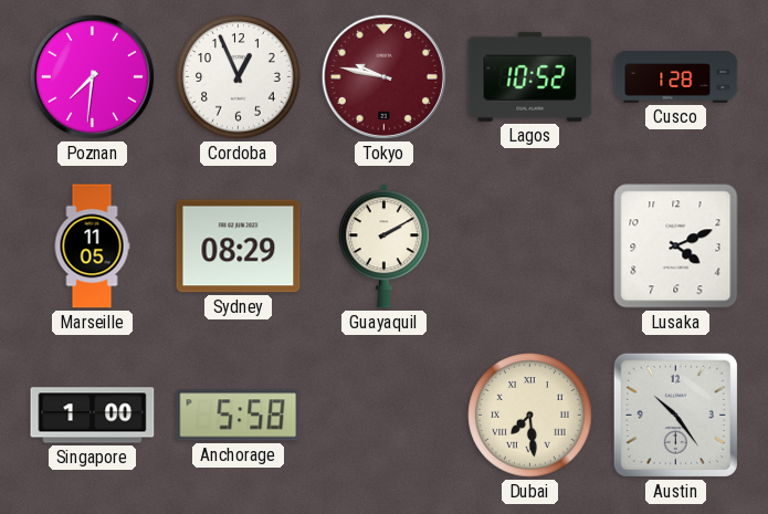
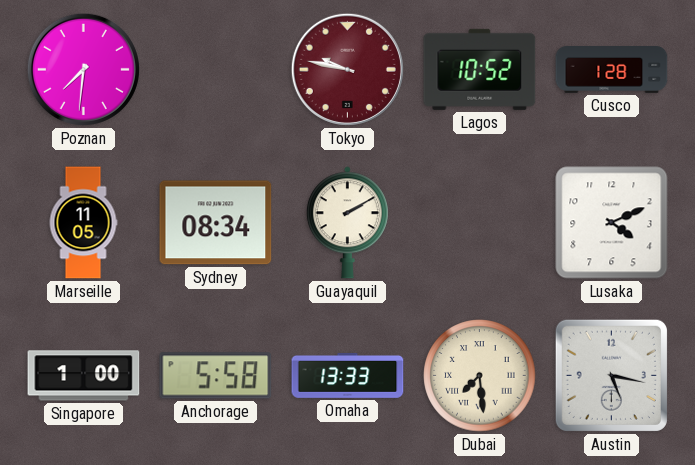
Cordoba: 12:56 -> none
Sydney: 08:29 -> 08:34
Omaha: none -> 13:33
Austin: 10:24 -> 5:17
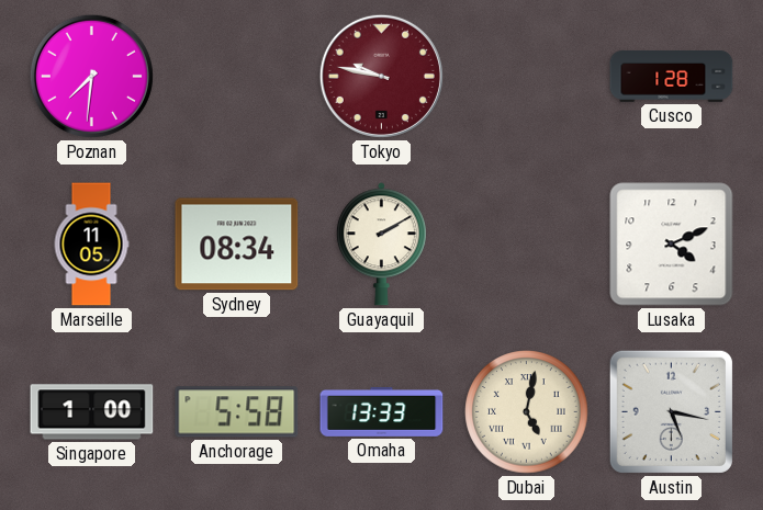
Lagos: 10:52 -> none
Dubai: 7:29 -> 5:02
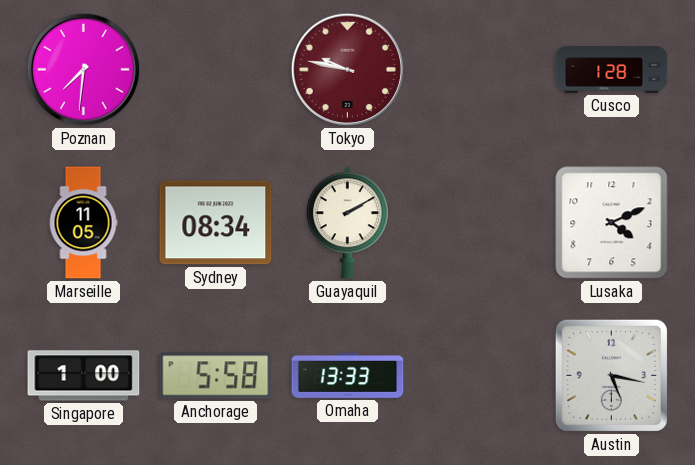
Dubai: 5:02 -> none
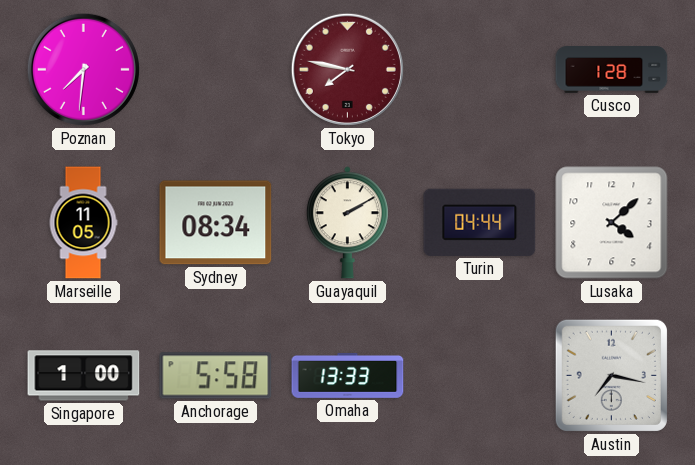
Tokyo: 9:47 -> 7:47
Turin: none -> 04:44
Lusaka: 4:11 -> 4:08
Austin: 5:17 -> 7:17
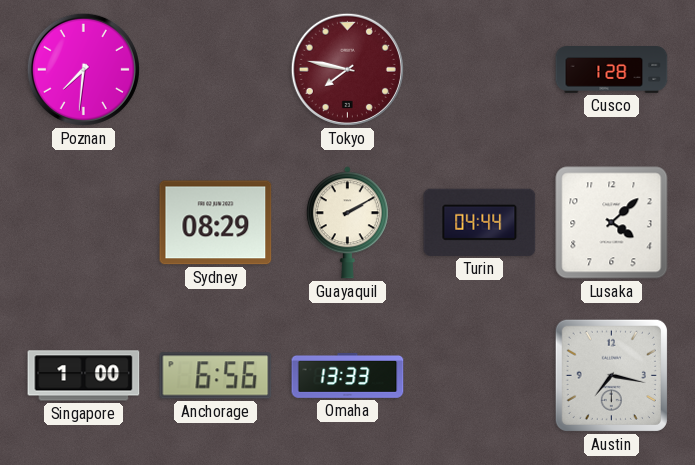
Marseille: 11:05 -> none
Sydney: 08:34 -> 08:29
Anchorage: 5:58 -> 6:56
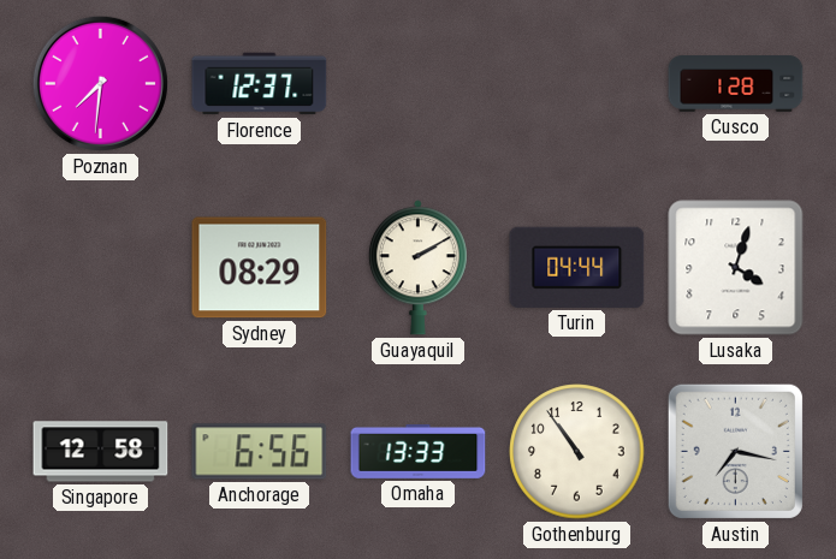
Florence: none -> 12:37
Tokyo: 7:47 -> none
Lusaka: 4:08 -> 4:03
Singapore: 1:00 -> 12:58
Gothenburg: none -> 10:54
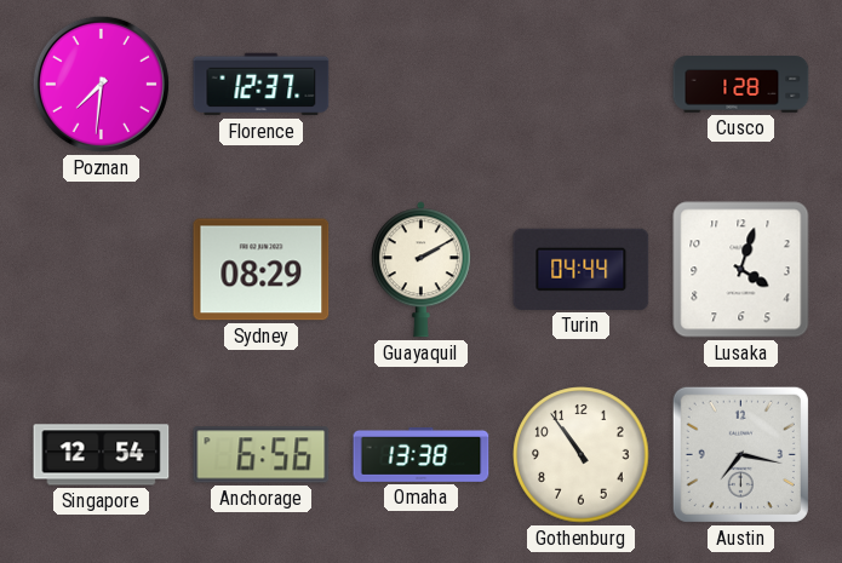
Singapore: 12:58 -> 12:54
Omaha: 13:33 -> 13:38
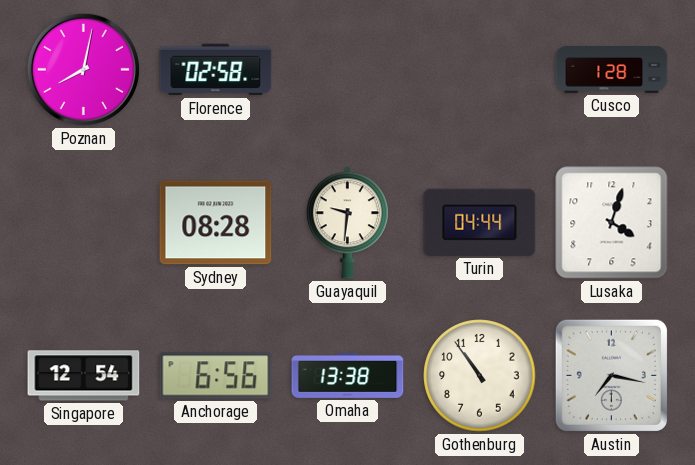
Poznan: 7:31 -> 8:02
Florence: 12:37 -> 02:58
Sydney: 08:29 -> 08:28
Guayaquil: 2:10 -> 9:31
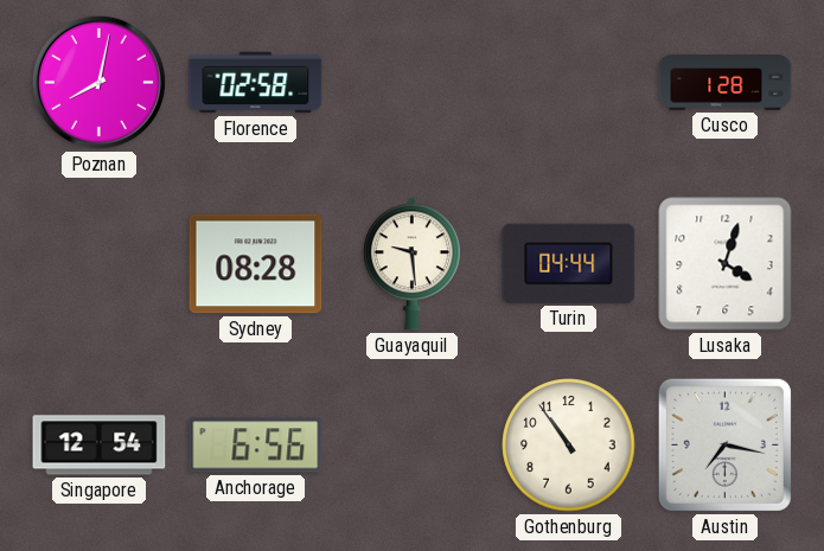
Guayaquil: 9:31 -> 9:29
Omaha: 13:38 -> none
